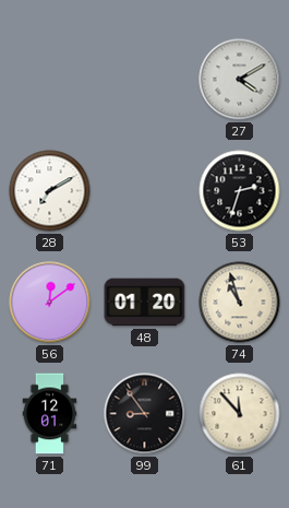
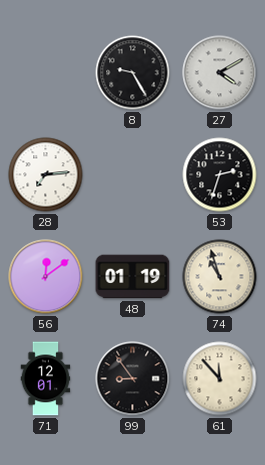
8: none -> 9:25
28: 7:10 -> 7:14
48: 01:20 -> 01:19
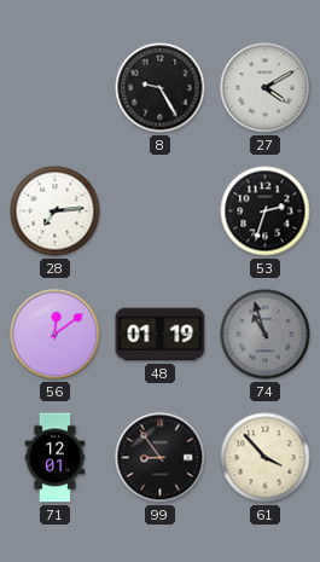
74 dial: cream -> grey
61: 11:53 -> 3:53
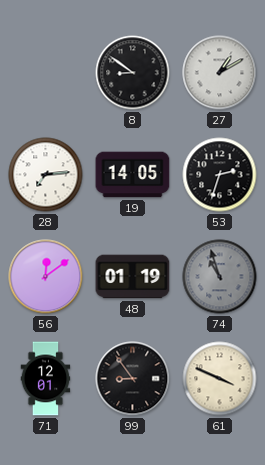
8: 9:25 -> 8:51
27: 4:10 -> 1:10
19: none -> 14:05
61: 3:53 -> 3:49
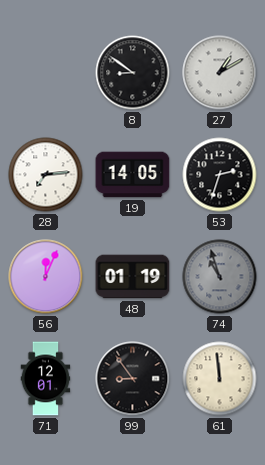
56: 12:09 -> 12:04
61: 3:49 -> 11:59
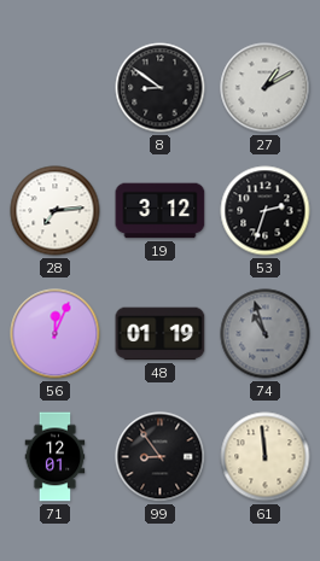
19: 14:05 -> 3:12
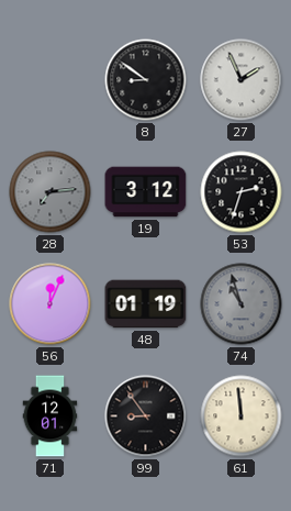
27: 1:10 -> 1:56
28 dial: white -> grey
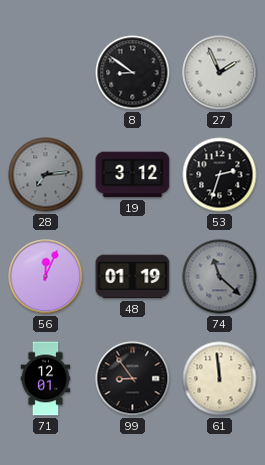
74: 10:57 -> 11:22
